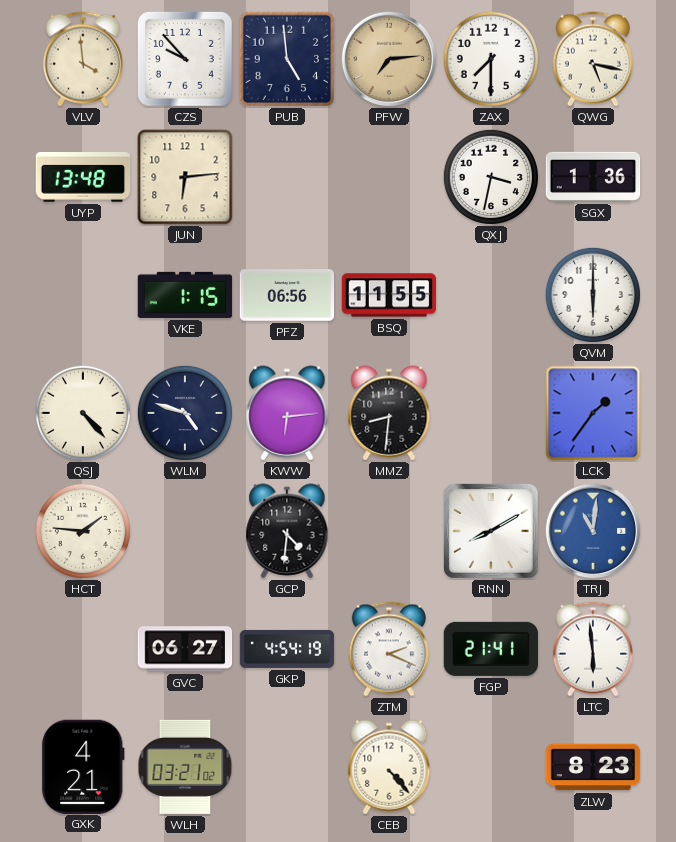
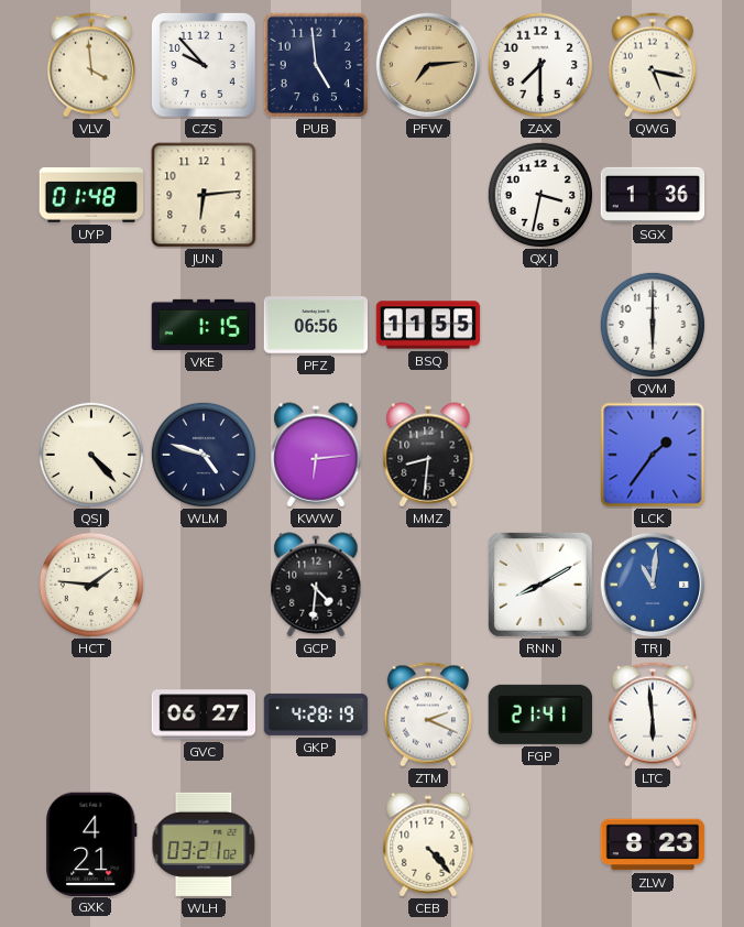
UYP: 13:48 -> 01:48
GKP: 4:54 -> 4:28
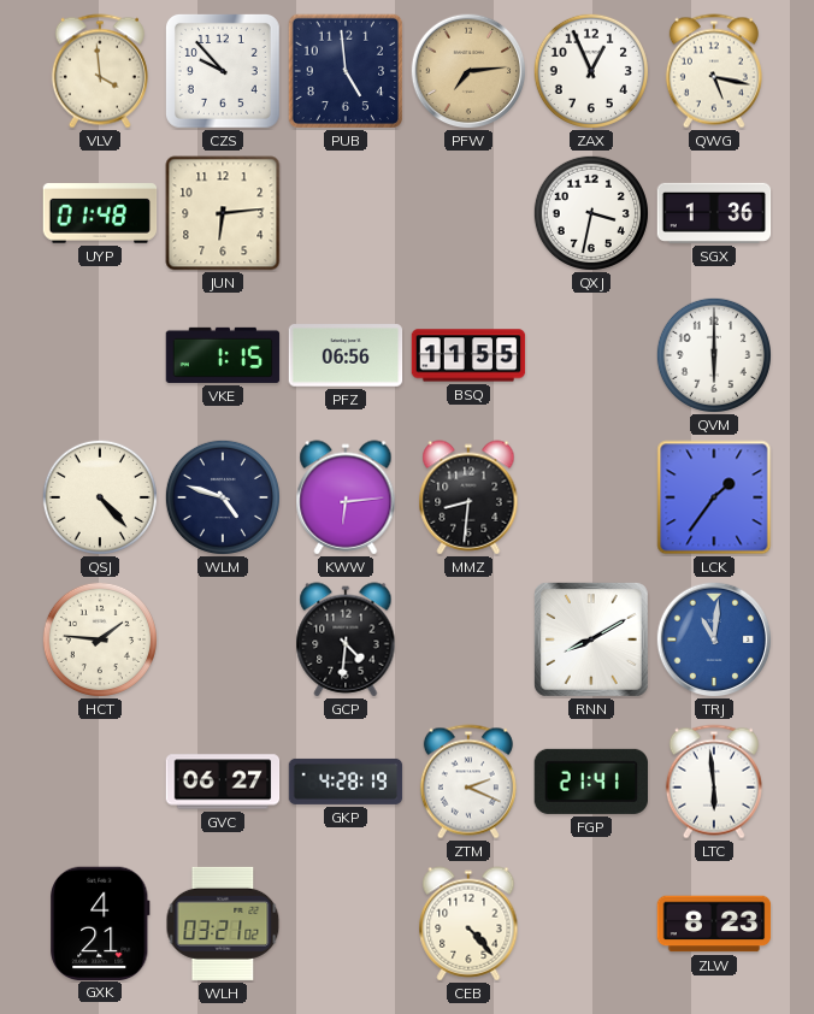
ZAX: 7:30 -> 12:56
